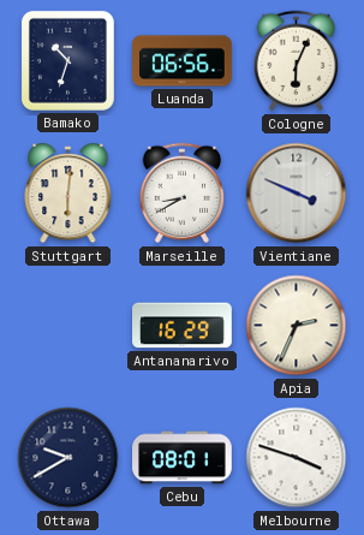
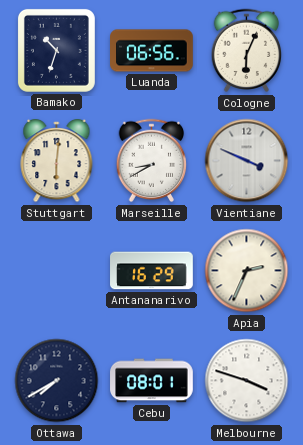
Ottawa: 9:40 -> 7:40
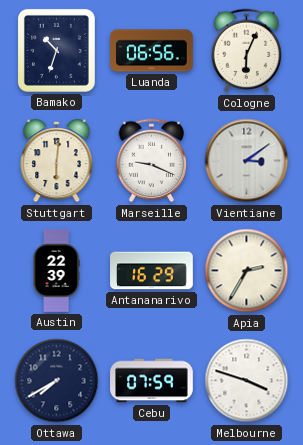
Marseille: 8:40 -> 9:19
Vientiane: 3:49 -> 3:09
Austin: none -> 22:39
Apia: 2:34 -> 2:35
Cebu: 08:01 -> 07:59
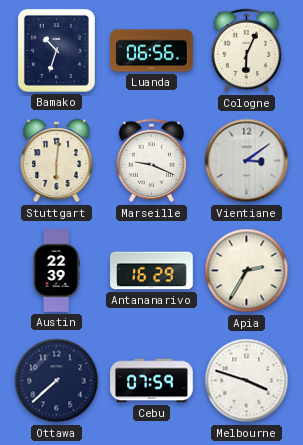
Ottawa: 7:40 -> 7:38
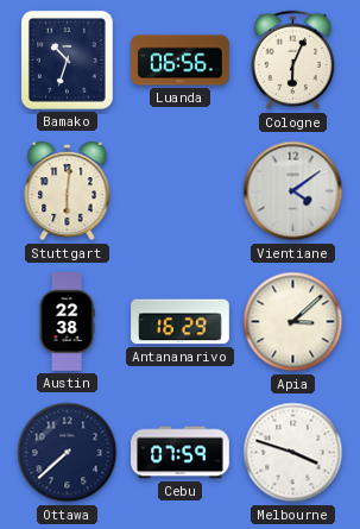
Marseille: 9:19 -> none
Vientiane: 3:09 -> 4:09
Austin: 22:39 -> 22:38
Apia: 2:35 -> 3:08
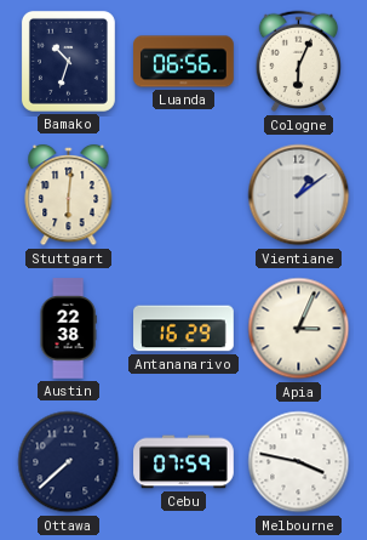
Vientiane: 4:09 -> 1:09
Apia: 3:08 -> 3:04
Melbourne: 3:48 -> 3:47
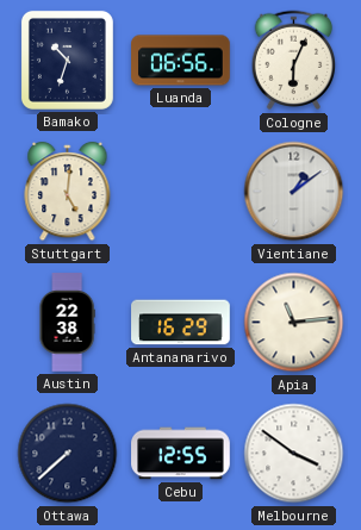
Stuttgart: 6:01 -> 5:01
Apia: 3:04 -> 11:14
Cebu: 07:59 -> 12:55
Melbourne: 3:47 -> 3:51
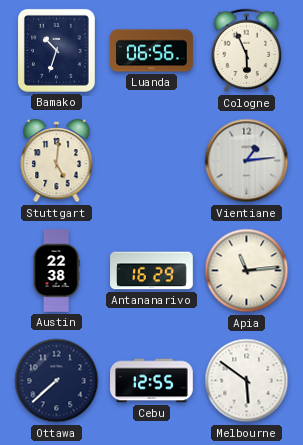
Cologne: 6:04 -> 5:56
Vientiane: 1:09 -> 1:14
Melbourne: 3:51 -> 5:51
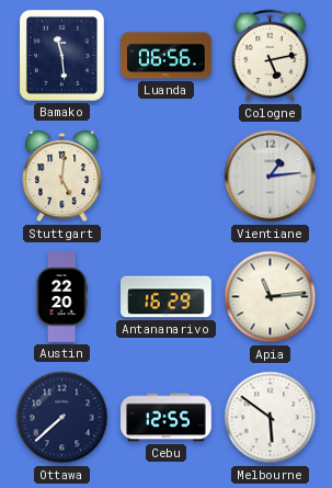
Bamako: 10:33 -> 11:29
Cologne: 5:56 -> 5:13
Austin: 22:38 -> 22:20
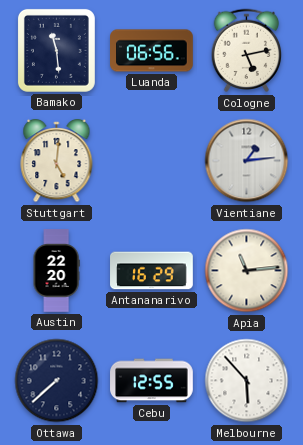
Melbourne: 5:51 -> 5:53
